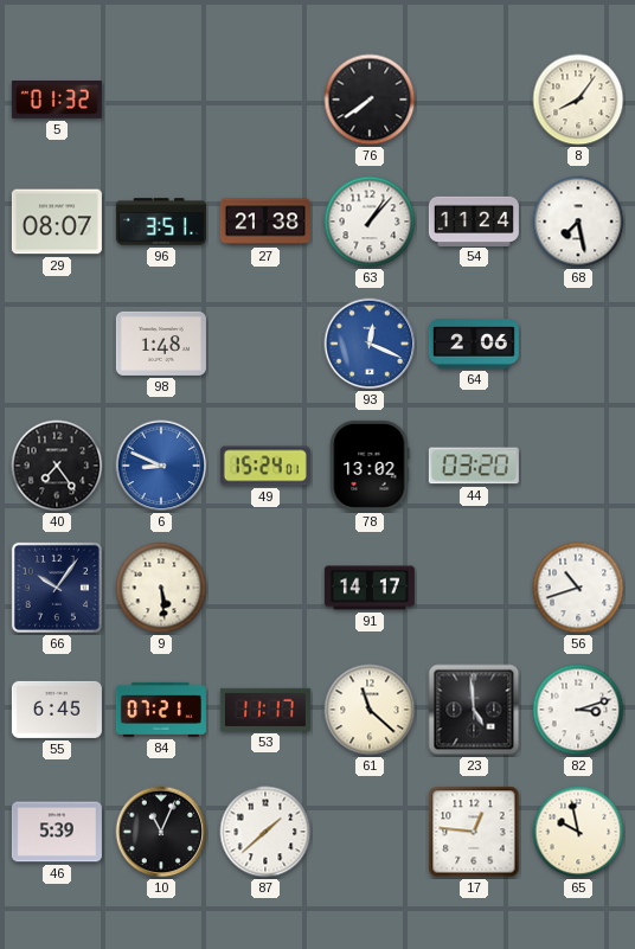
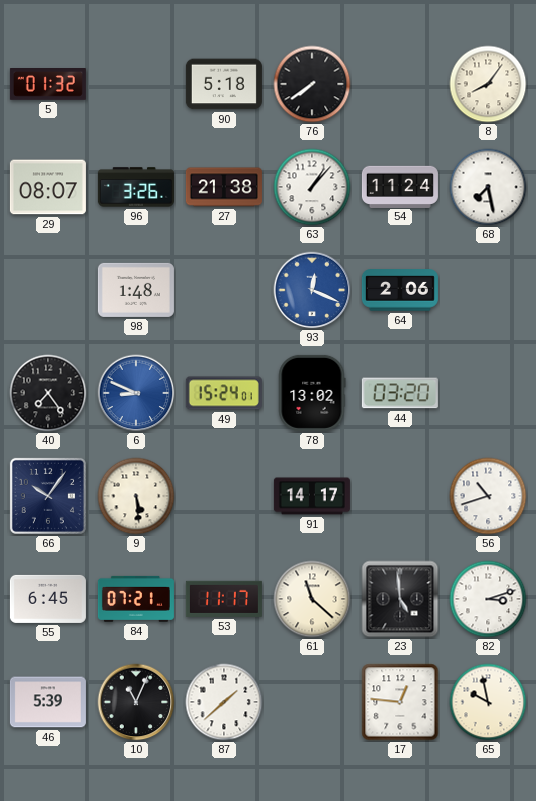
90: none -> 5:18
96: 3:51 -> 3:26
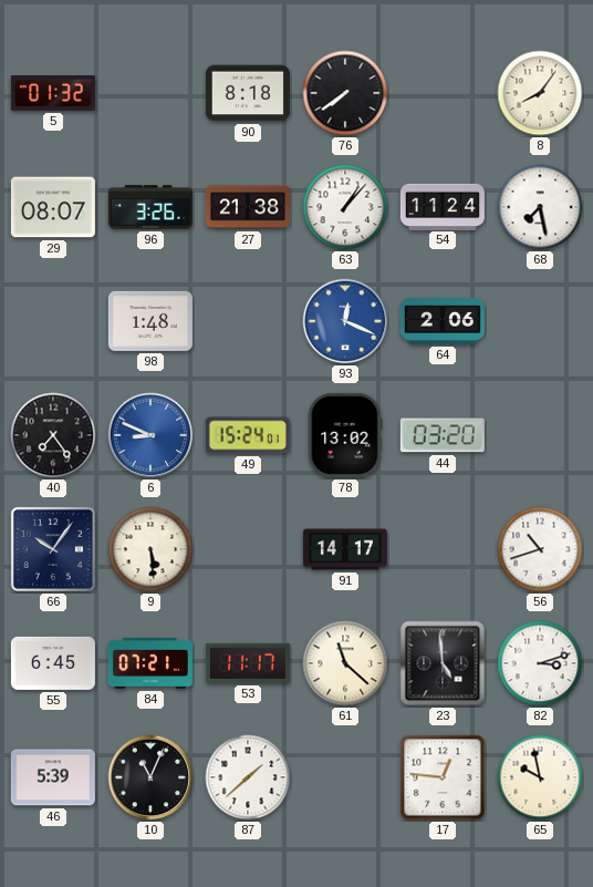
90: 5:18 -> 8:18
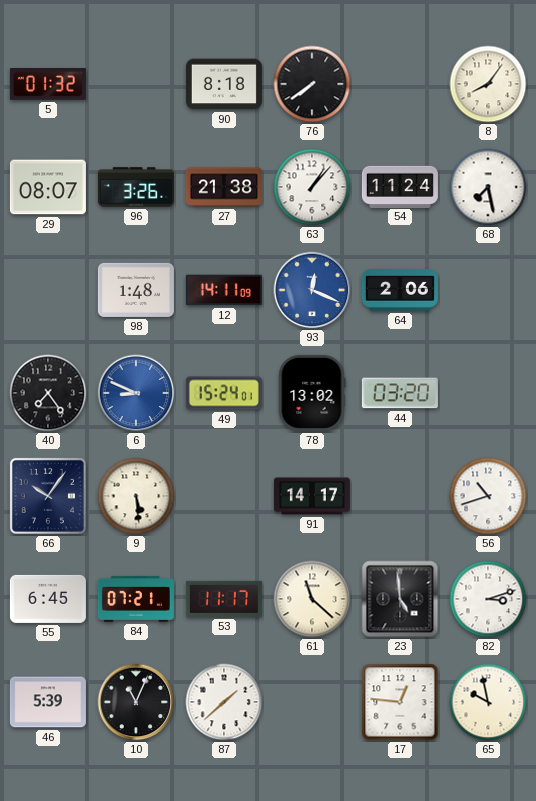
12: none -> 14:11
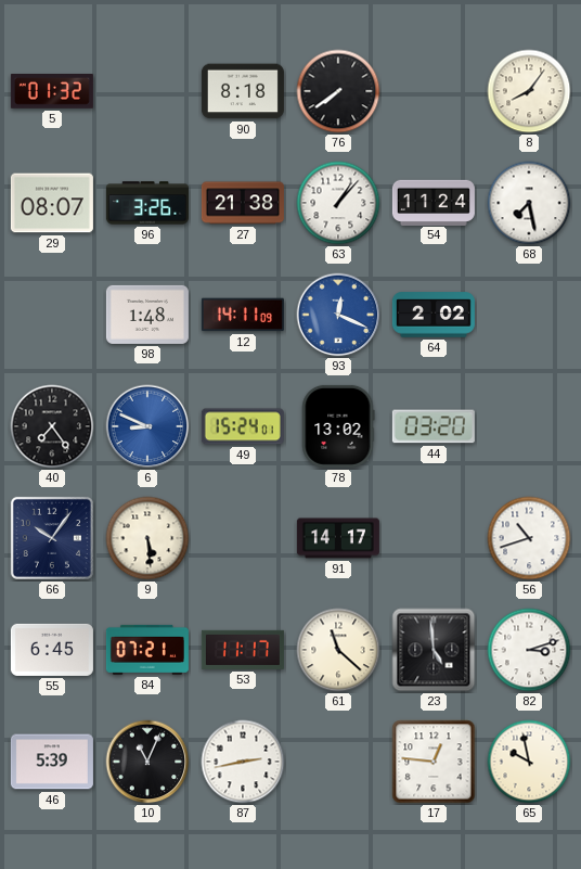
64: 2:06 -> 2:02
87: 1:38 -> 2:43
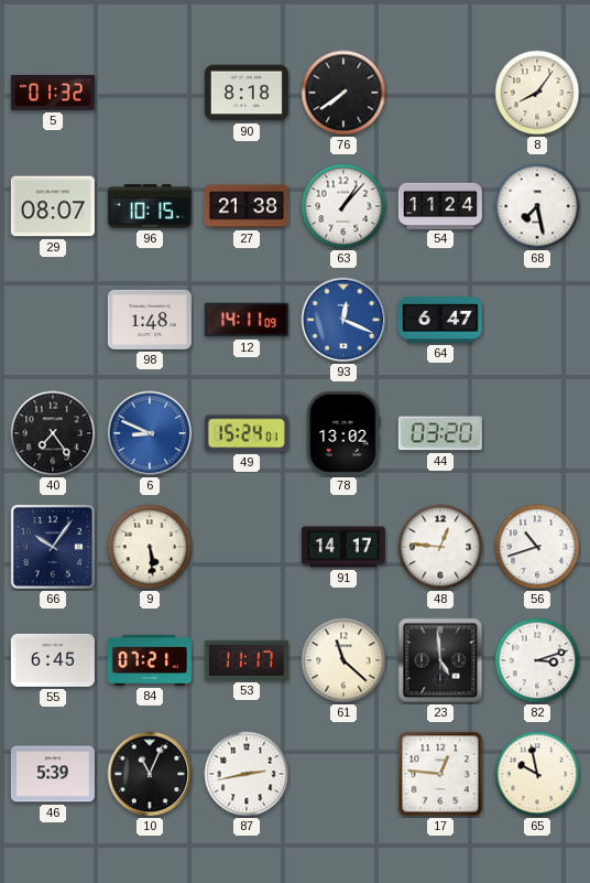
96: 3:26 -> 10:15
64: 2:02 -> 6:47
48: none -> 12:46
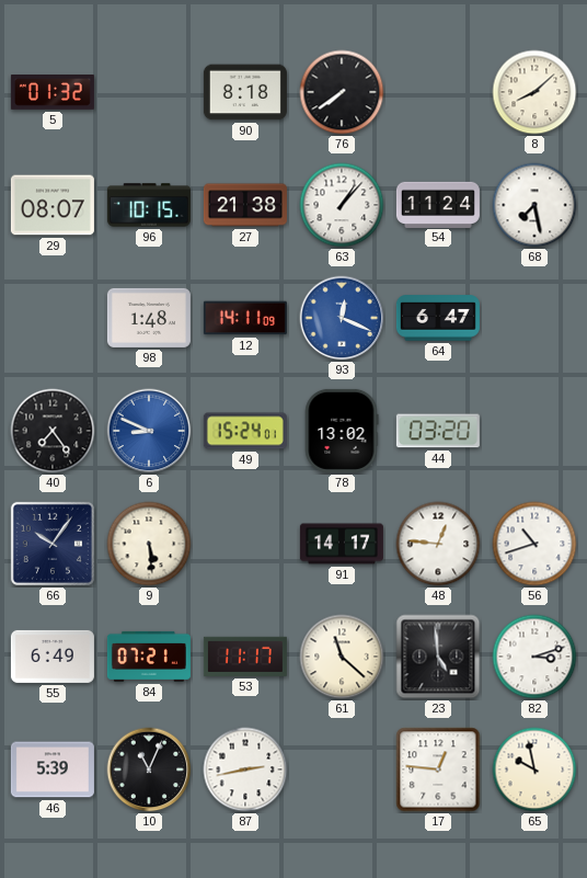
8: 8:06 -> 8:08
55: 6:45 -> 6:49
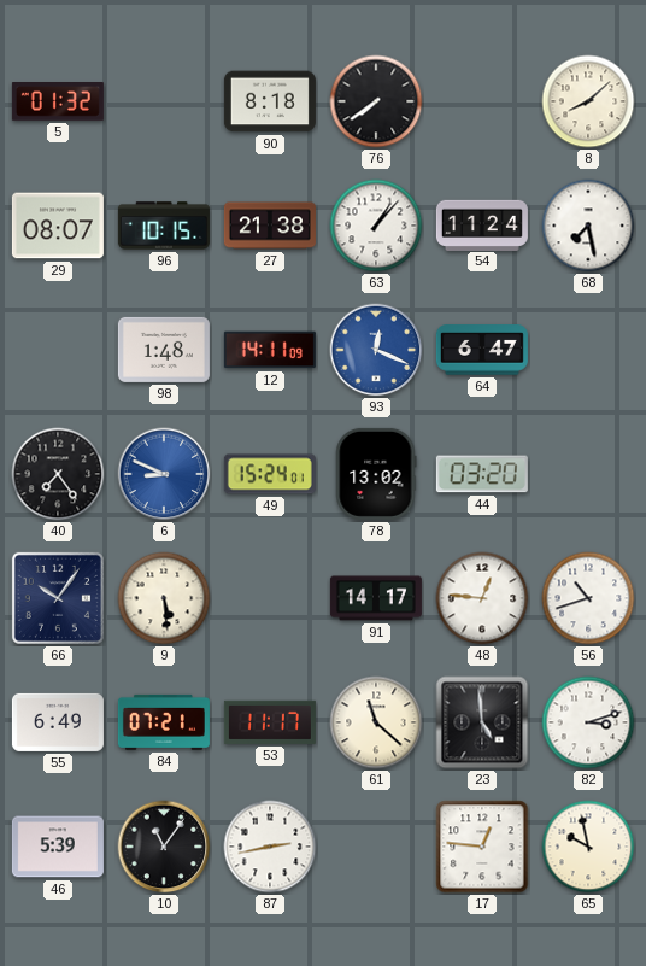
10: 11:04 -> 11:06
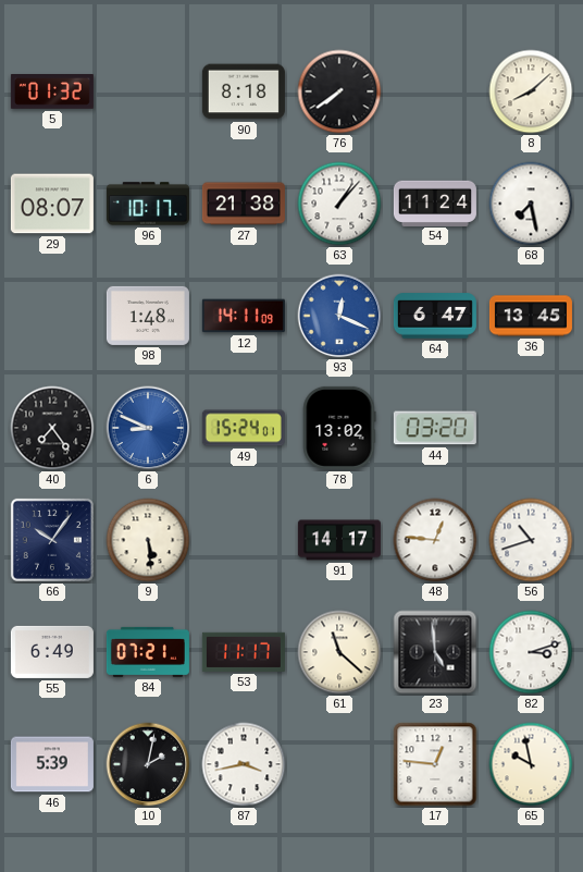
96: 10:15 -> 10:17
36: none -> 13:45
10: 11:06 -> 2:02
87: 2:43 -> 3:43
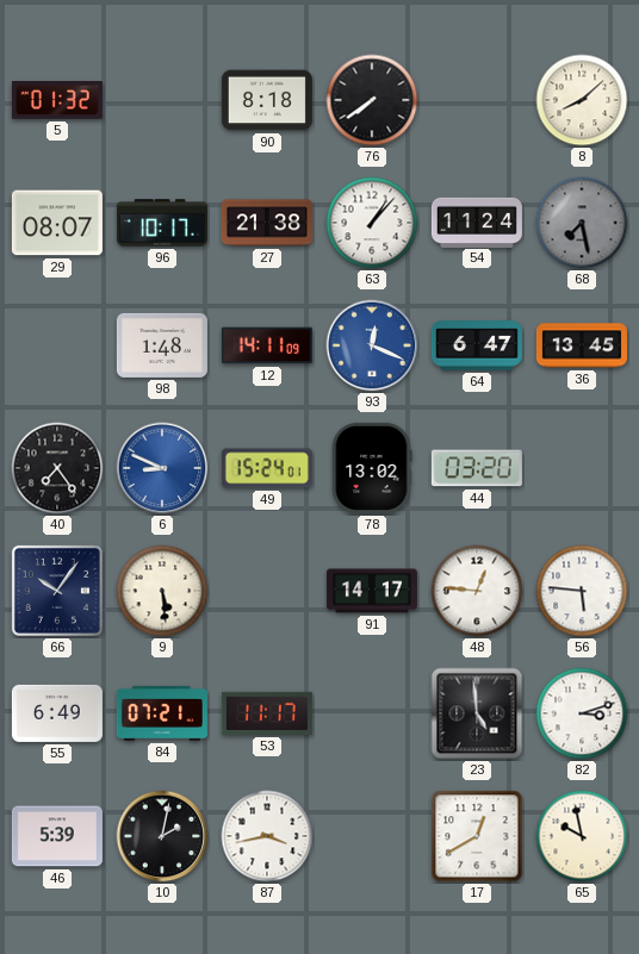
68 dial: white -> grey
56: 10:42 -> 5:46
61: 11:22 -> none
17: 12:46 -> 12:40
